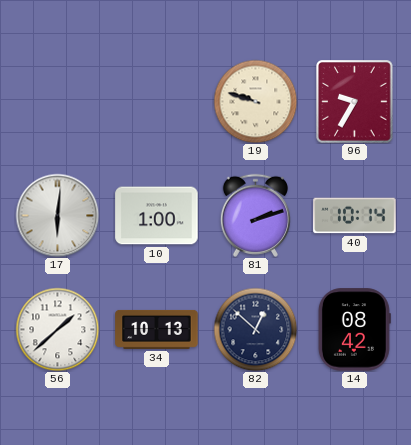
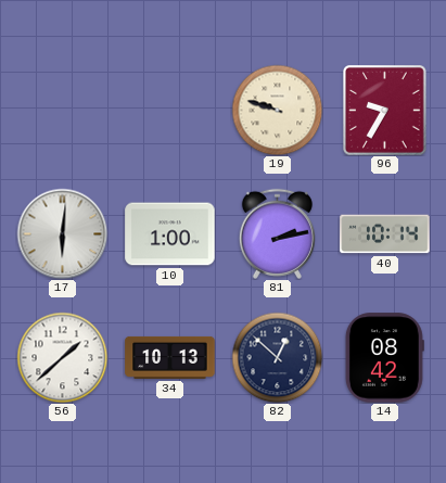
81: 2:12 -> 2:13
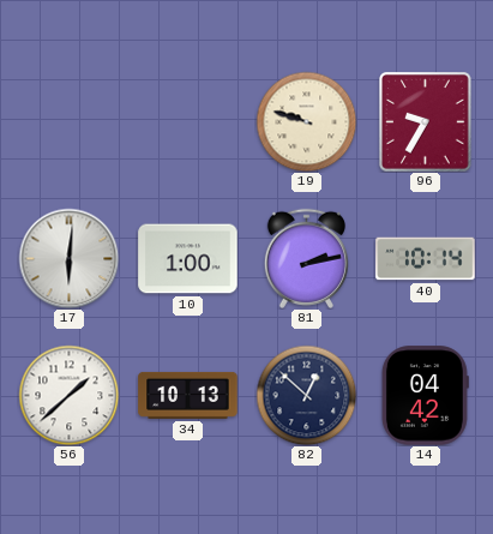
14: 08:42 -> 04:42
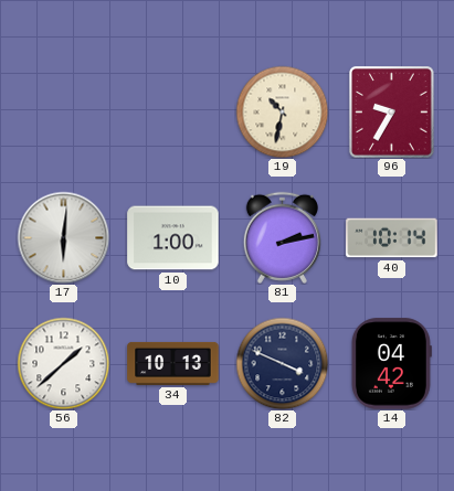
19: 9:48 -> 10:32
82: 12:52 -> 3:49
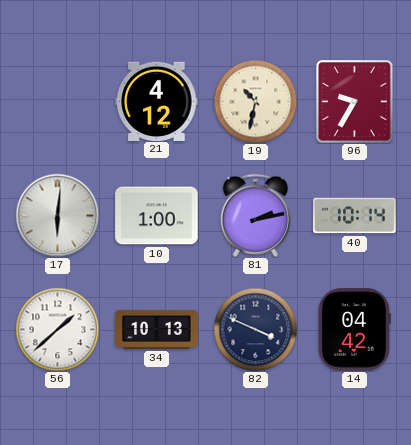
21: none -> 4:12
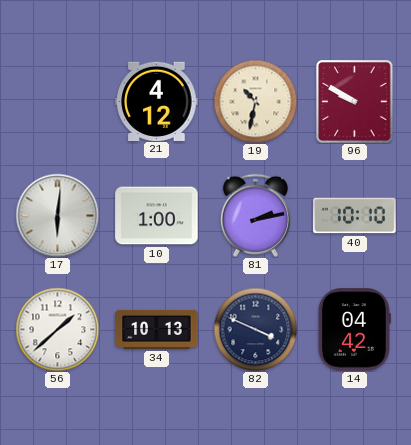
96: 9:35 -> 9:50
40: 10:14 -> 10:10
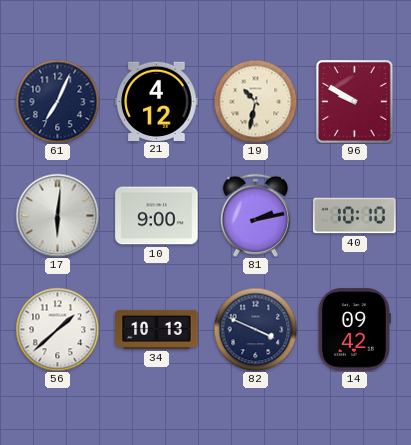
61: none -> 7:04
10: 1:00 -> 9:00
14: 04:42 -> 09:42
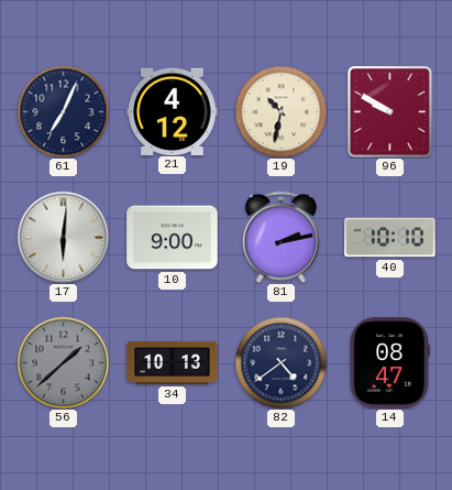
56 dial: white -> grey
82: 3:49 -> 4:39
14: 09:42 -> 08:47
